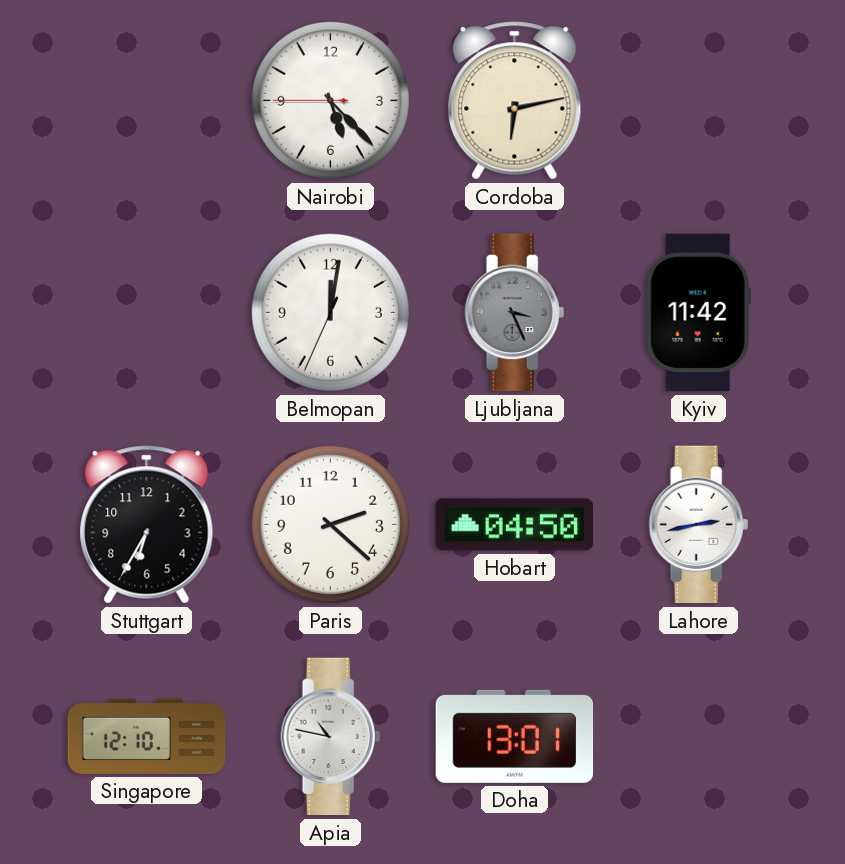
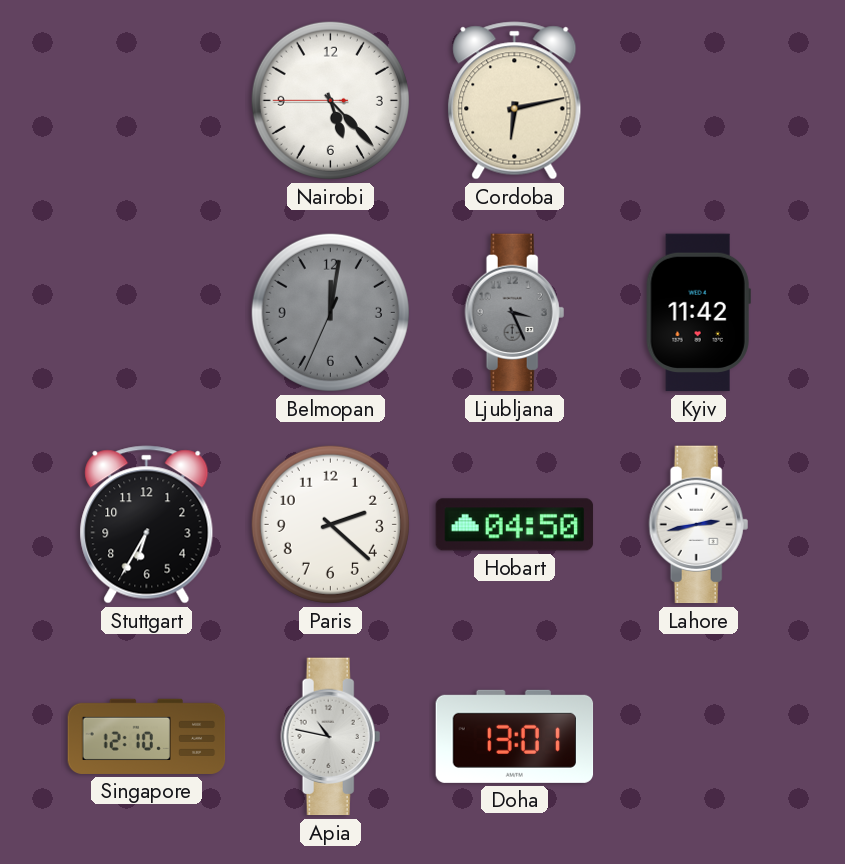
Belmopan dial: white -> grey
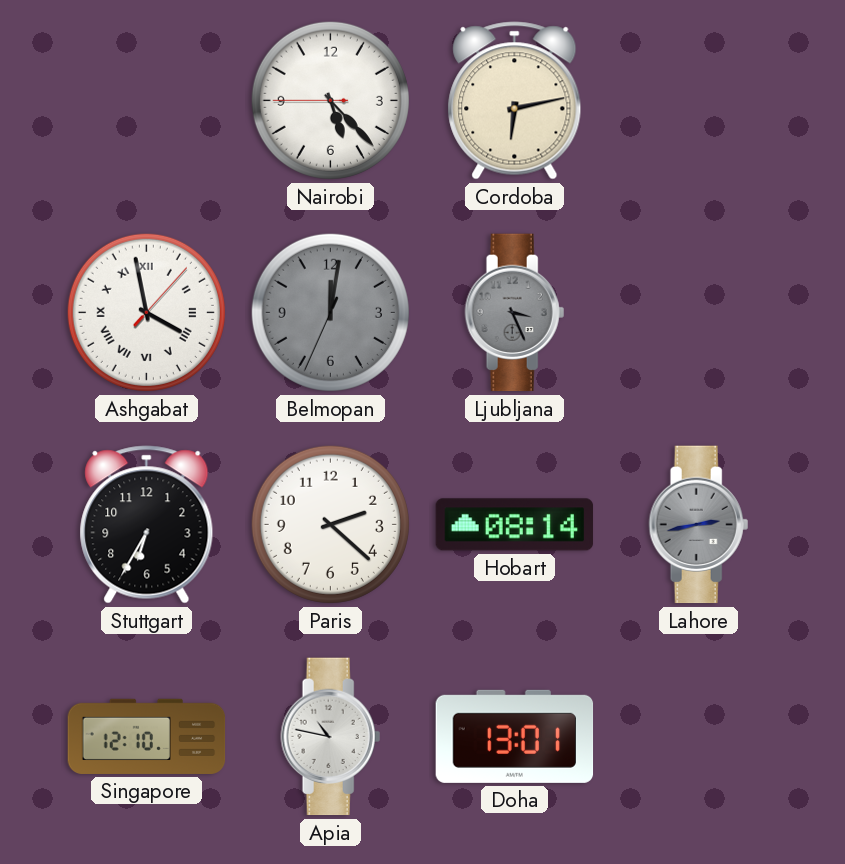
Ashgabat: none -> 3:58
Kyiv: 11:42 -> none
Hobart: 04:50 -> 08:14
Lahore dial: white -> grey
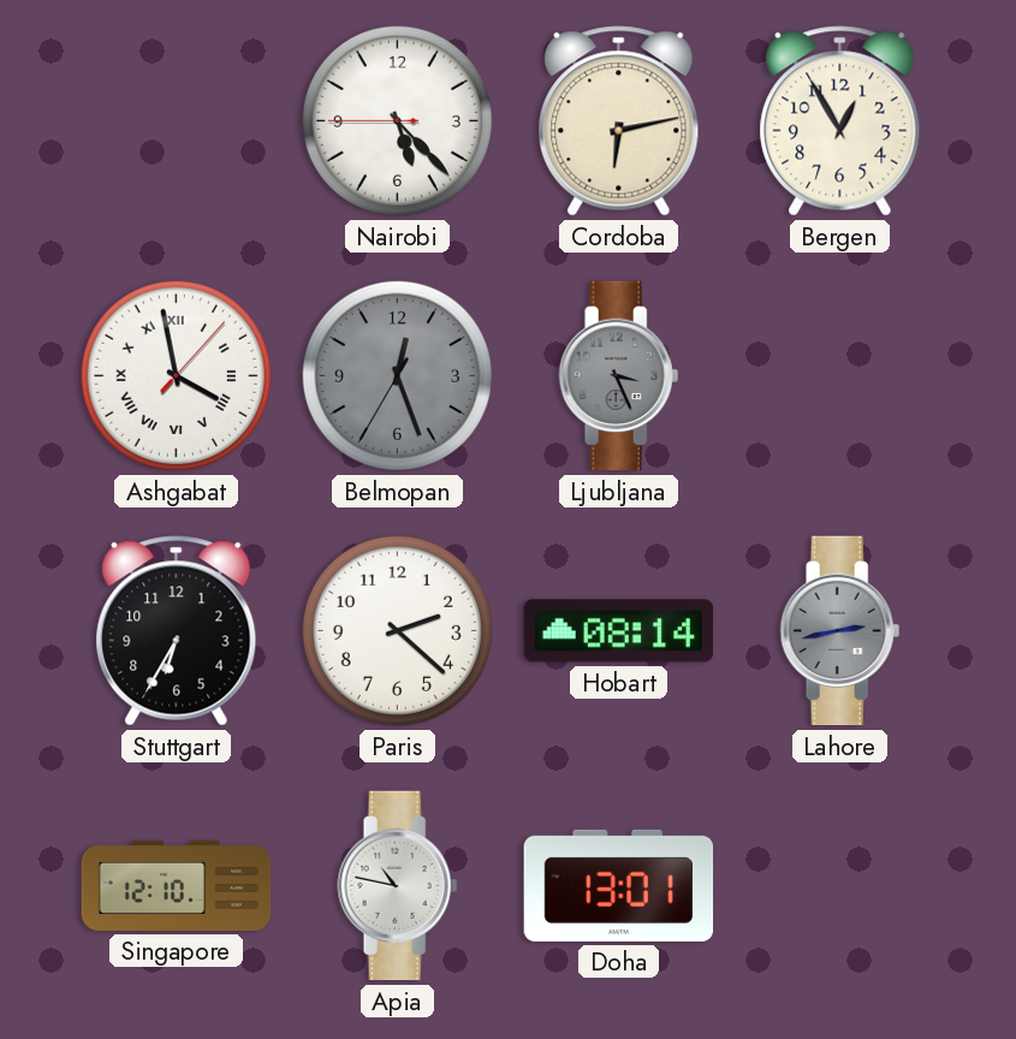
Bergen: none -> 12:55
Belmopan: 12:01 -> 12:26
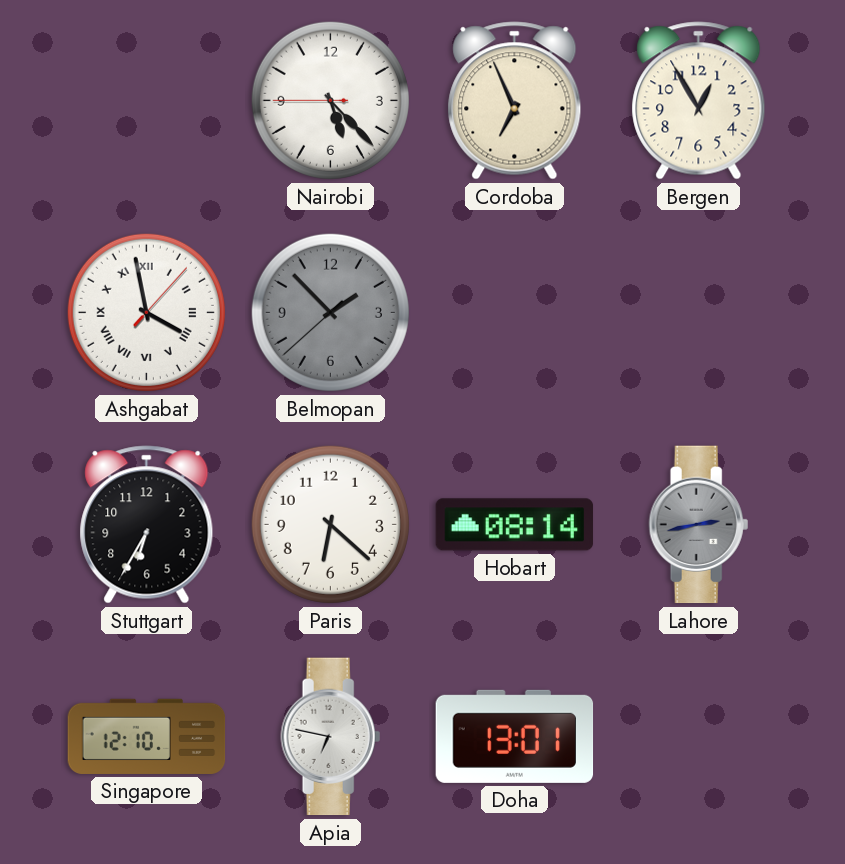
Cordoba: 6:13 -> 6:56
Belmopan: 12:26 -> 1:52
Ljubljana: 3:26 -> none
Paris: 2:22 -> 6:22
Apia: 10:47 -> 6:47
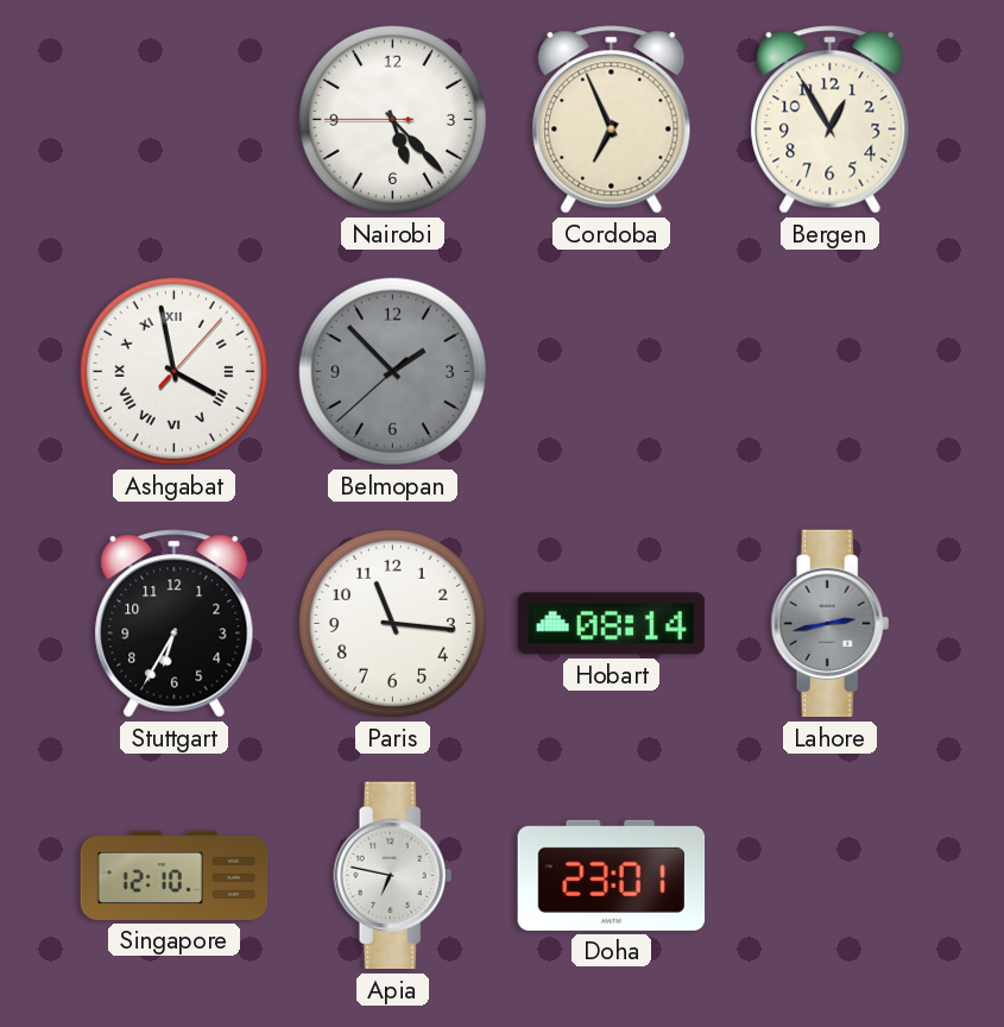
Paris: 6:22 -> 11:16
Doha: 13:01 -> 23:01
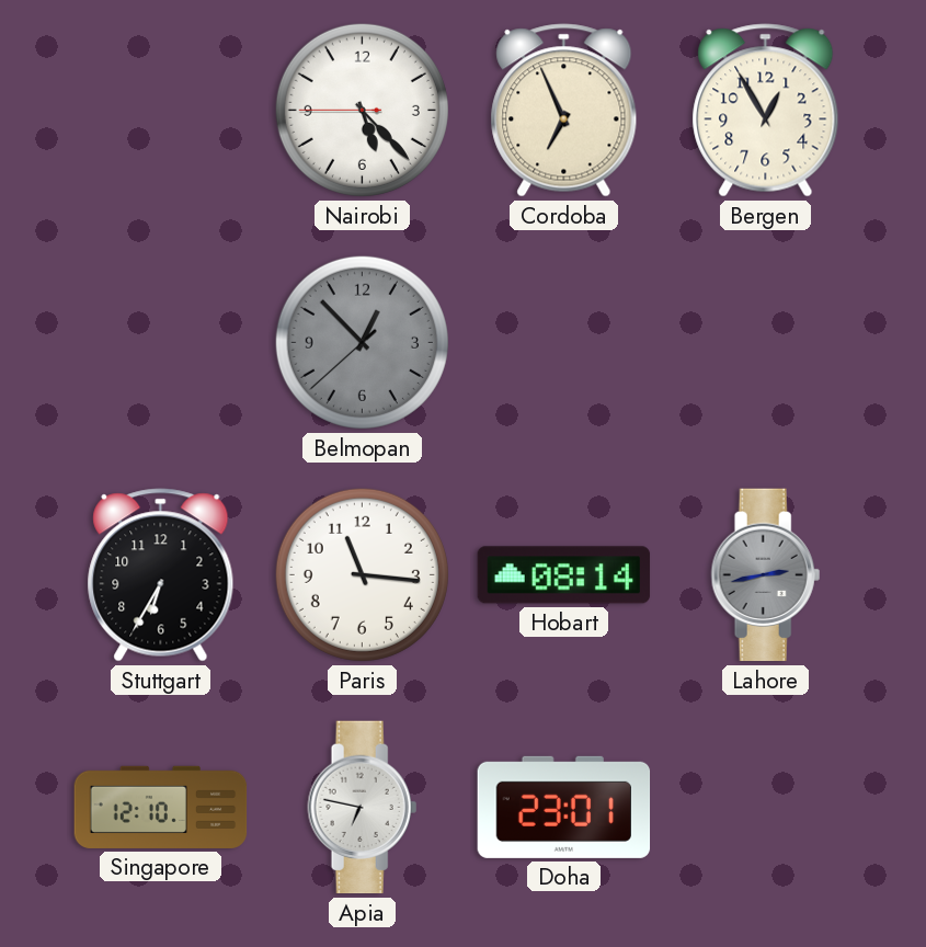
Ashgabat: 3:58 -> none
Belmopan: 1:52 -> 12:52
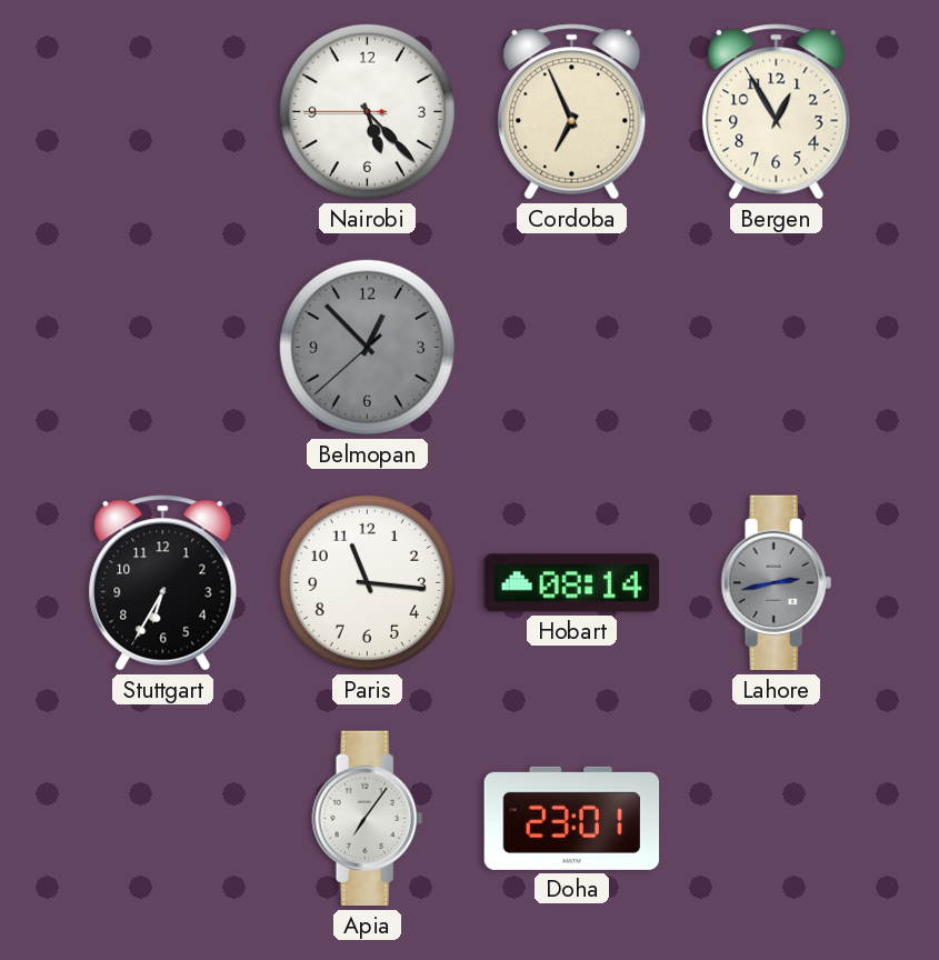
Singapore: 12:10 -> none
Apia: 6:47 -> 7:06
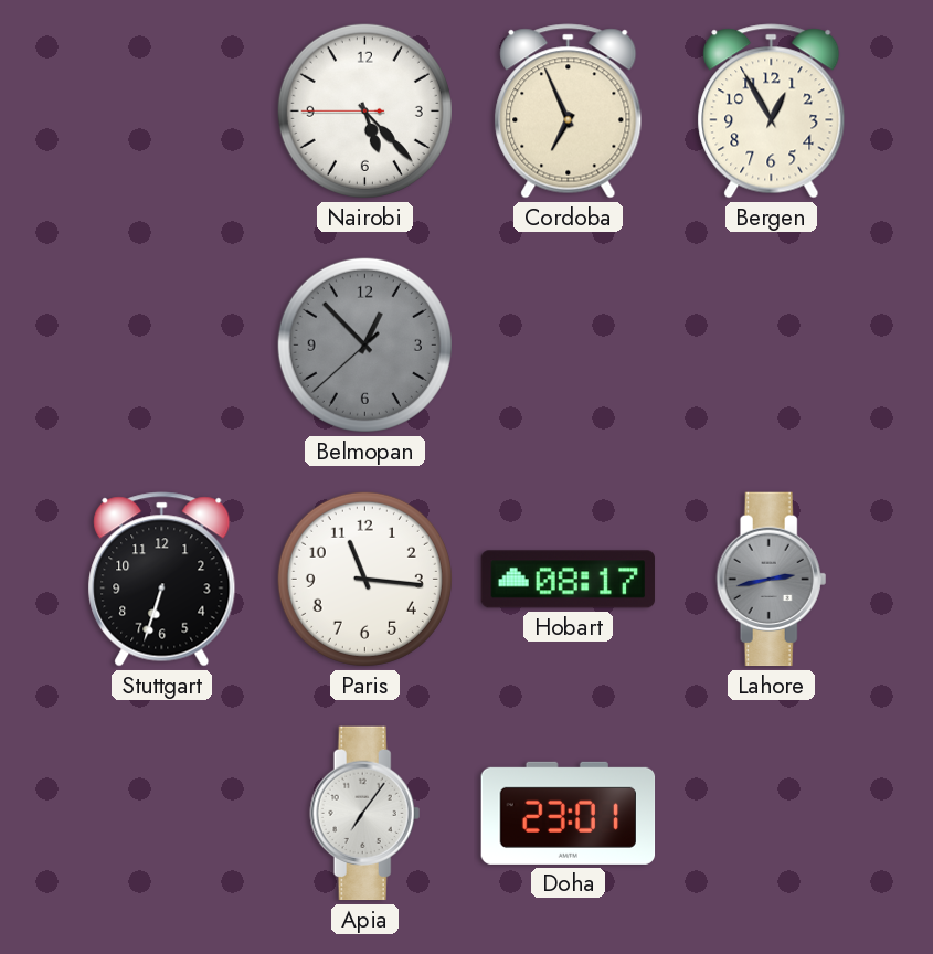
Stuttgart: 6:35 -> 6:33
Hobart: 08:14 -> 08:17
